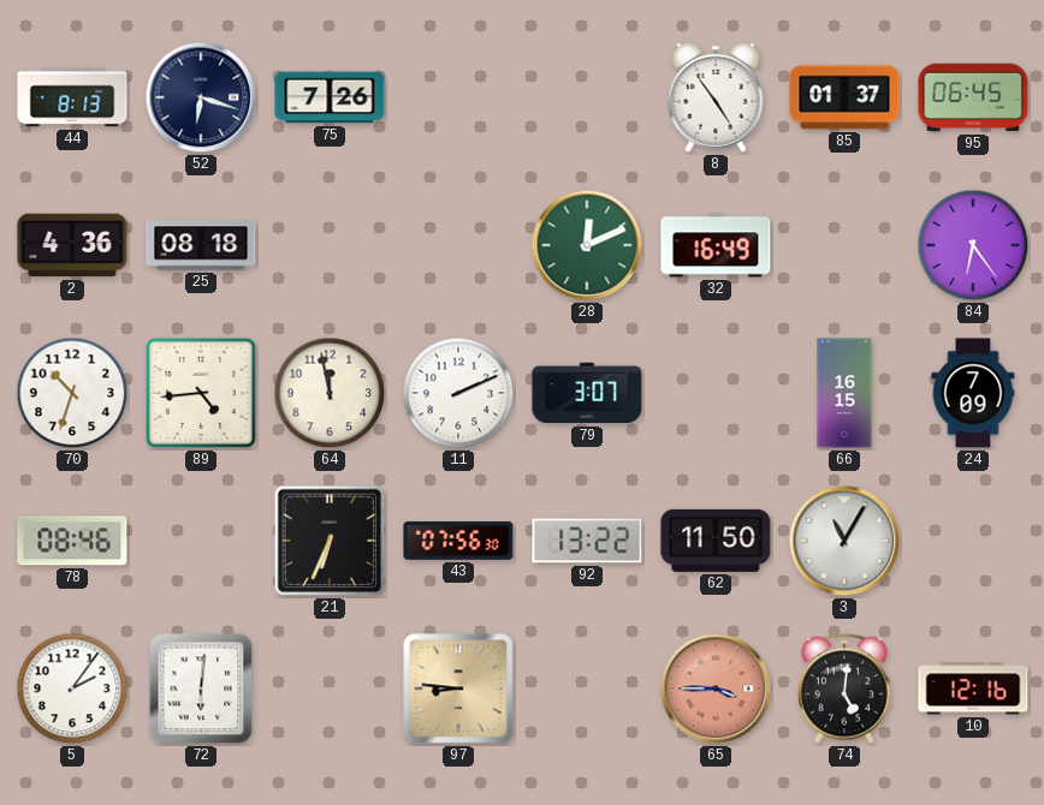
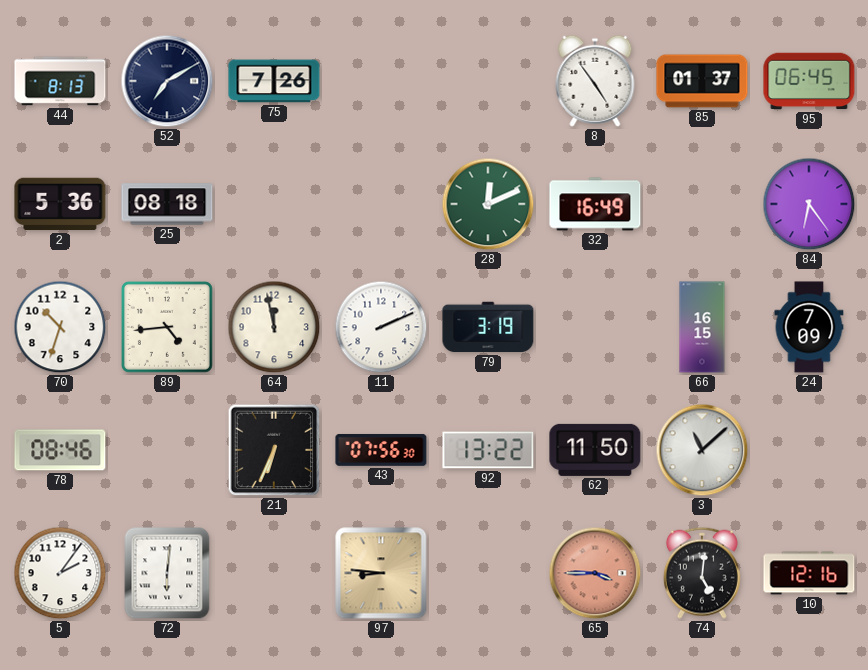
52: 6:18 -> 7:10
2: 4:36 -> 5:36
79: 3:07 -> 3:19
3: 11:05 -> 11:08
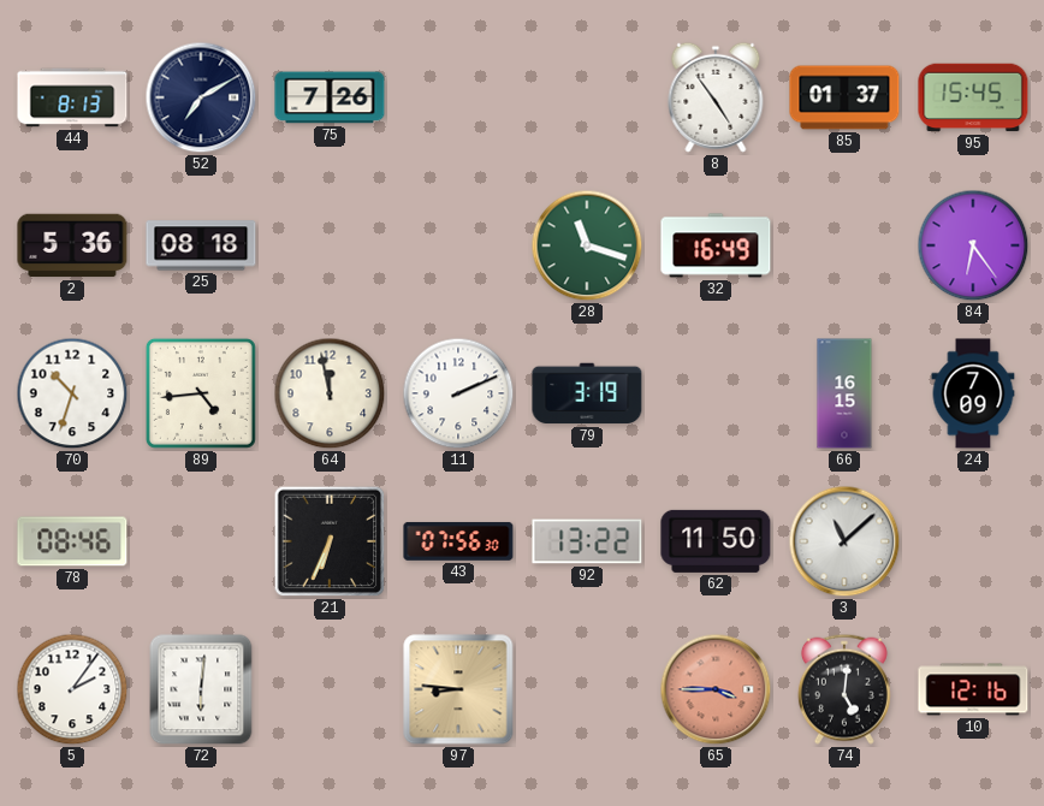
95: 06:45 -> 15:45
28: 12:11 -> 11:18
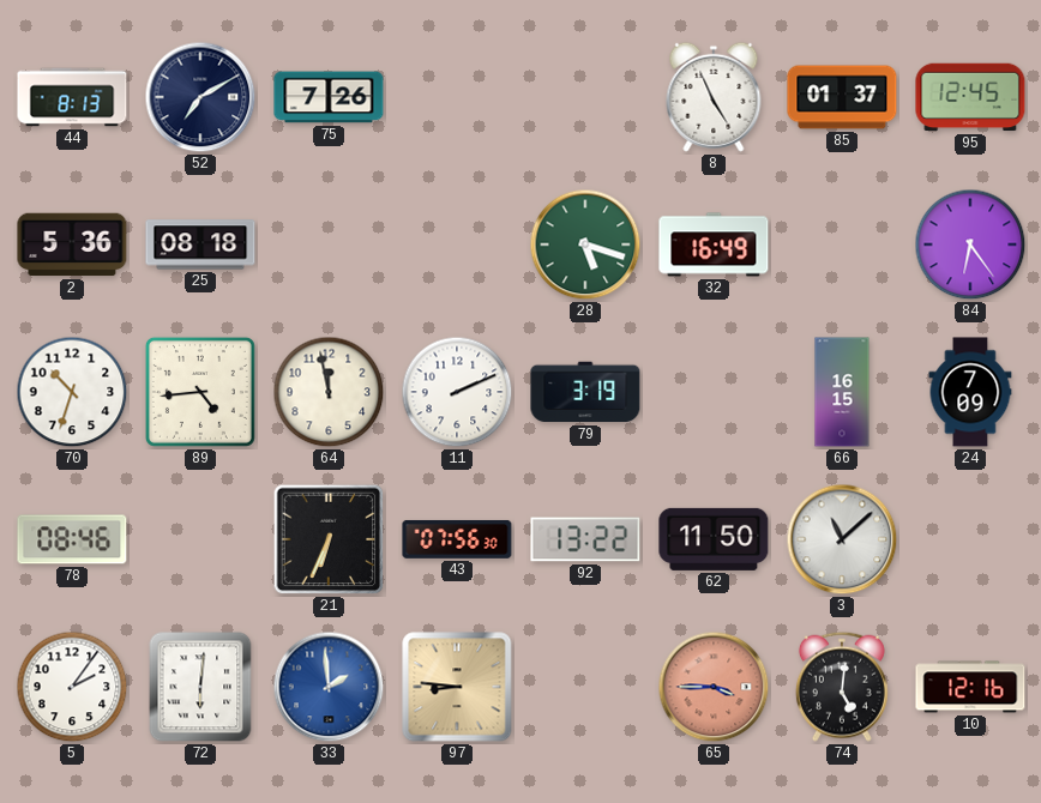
8: 4:54 -> 4:56
95: 15:45 -> 12:45
28: 11:18 -> 5:18
33: none -> 1:59
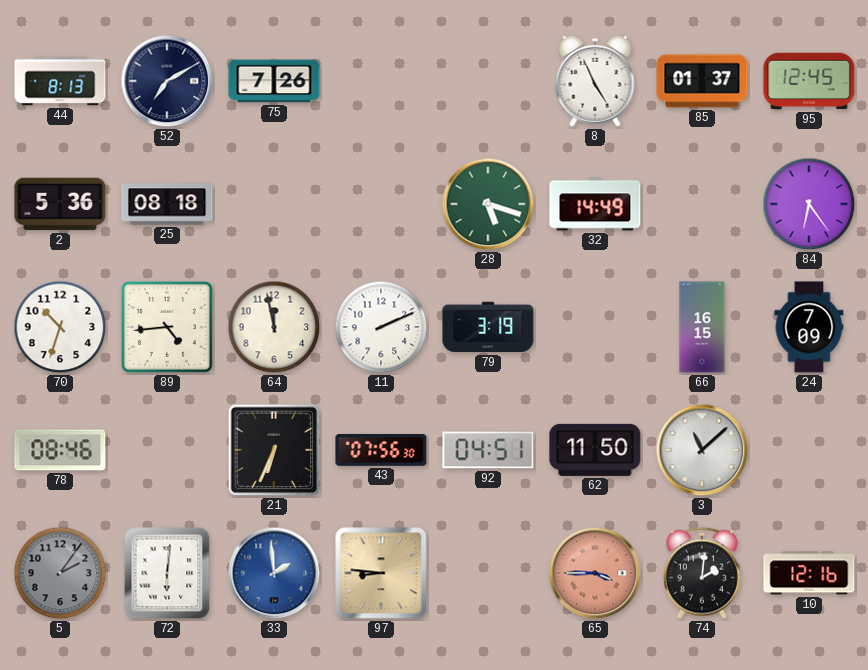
32: 16:49 -> 14:49
92: 13:22 -> 04:51
5 dial: white -> grey
74: 5:01 -> 2:01
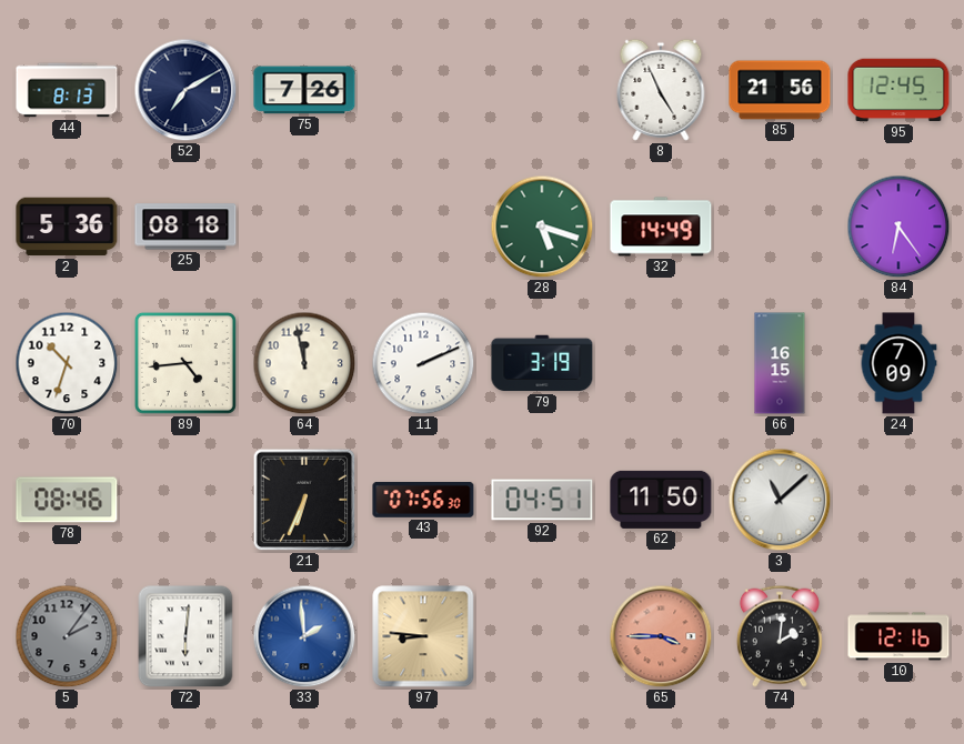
85: 01:37 -> 21:56
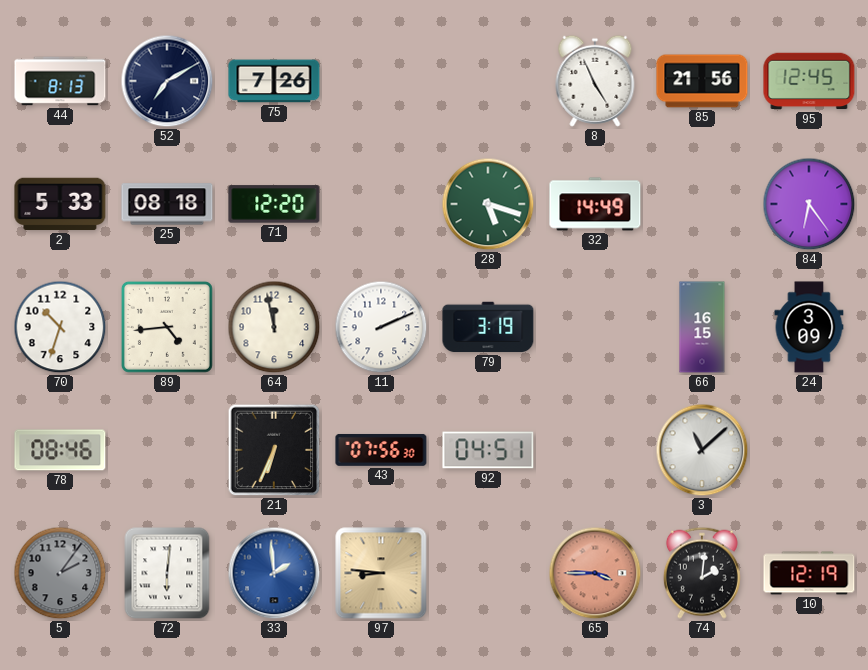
2: 5:36 -> 5:33
71: none -> 12:20
24: 7:09 -> 3:09
62: 11:50 -> none
10: 12:16 -> 12:19
